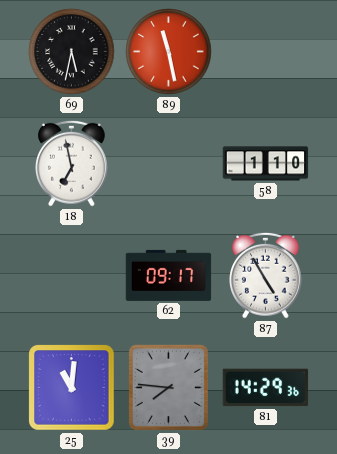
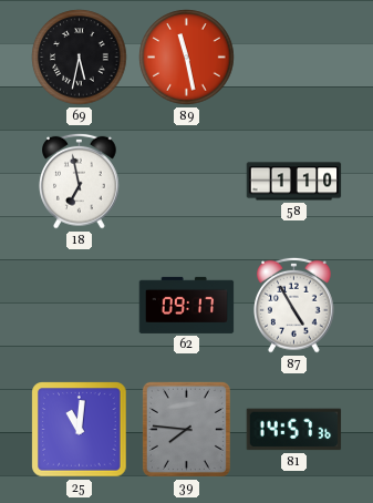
81: 14:29 -> 14:57
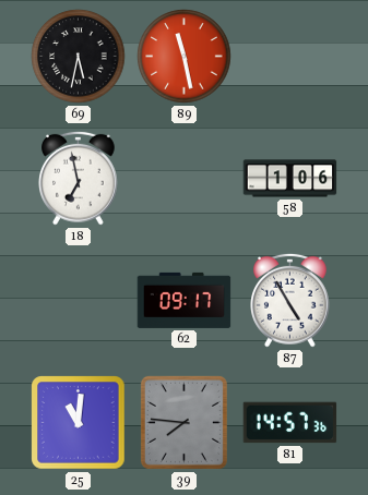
58: 1:10 -> 1:06
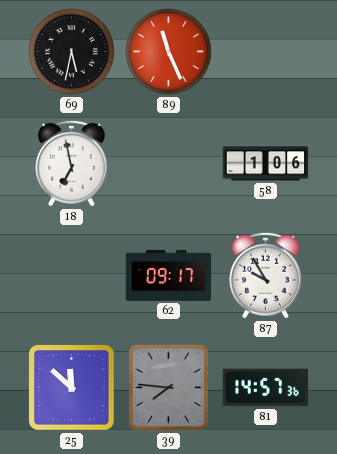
89: 11:28 -> 11:26
87: 4:55 -> 9:55
25: 11:01 -> 11:52
